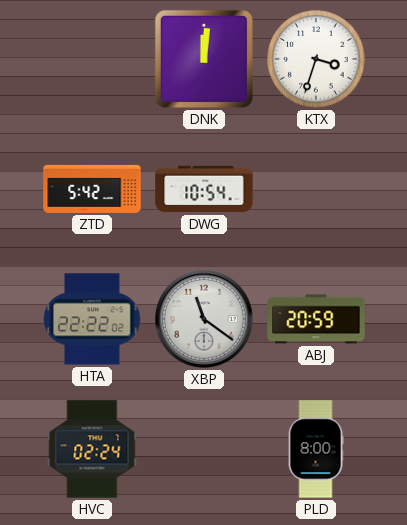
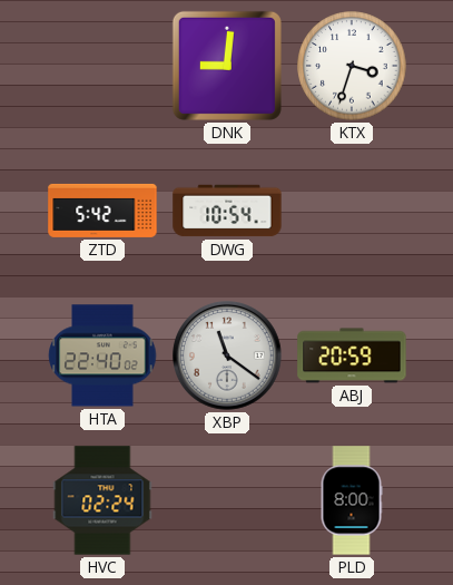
DNK: 12:01 -> 9:01
HTA: 22:22 -> 22:40
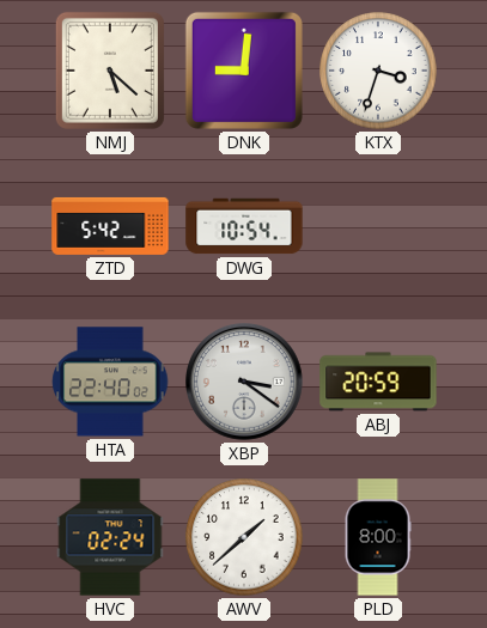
NMJ: none -> 5:22
XBP: 11:21 -> 3:21
AWV: none -> 1:38
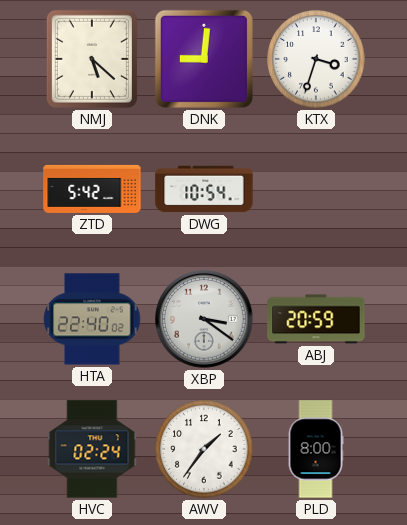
AWV: 1:38 -> 1:36
